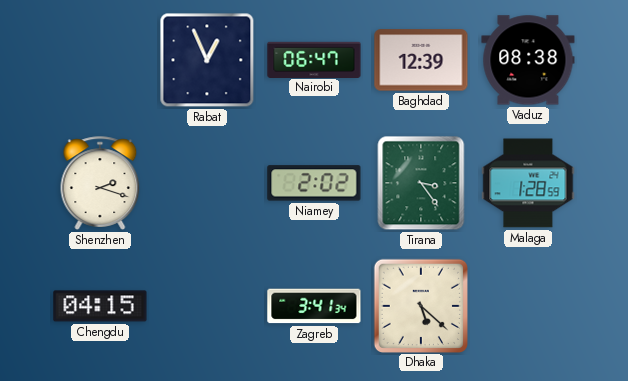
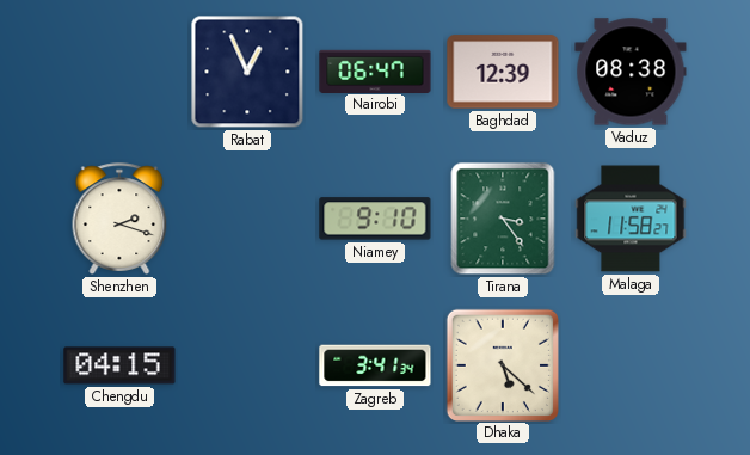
Niamey: 2:02 -> 9:10
Malaga: 1:28 -> 11:58
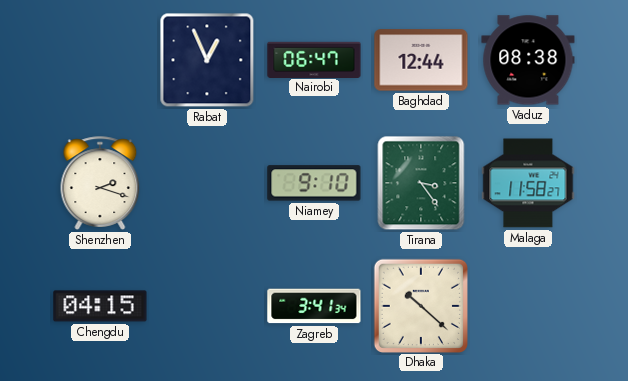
Baghdad: 12:39 -> 12:44
Dhaka: 5:22 -> 10:22
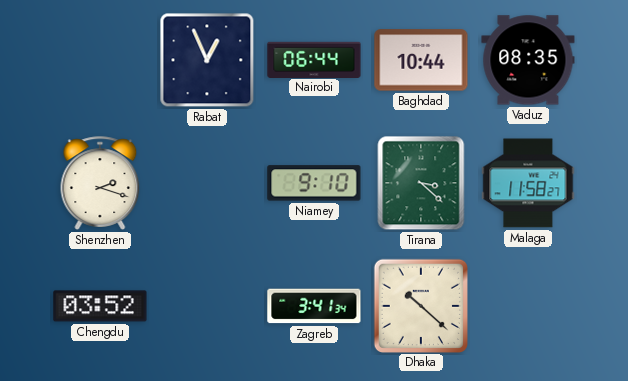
Nairobi: 06:47 -> 06:44
Baghdad: 12:44 -> 10:44
Vaduz: 08:38 -> 08:35
Tirana: 3:24 -> 3:22
Chengdu: 04:15 -> 03:52
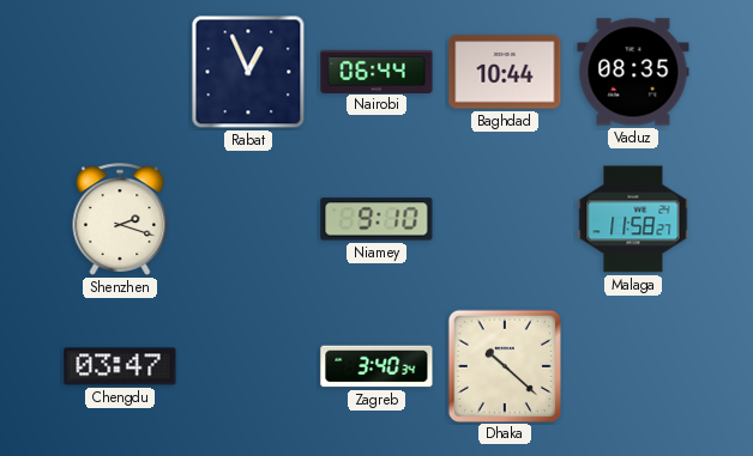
Tirana: 3:22 -> none
Chengdu: 03:52 -> 03:47
Zagreb: 3:41 -> 3:40
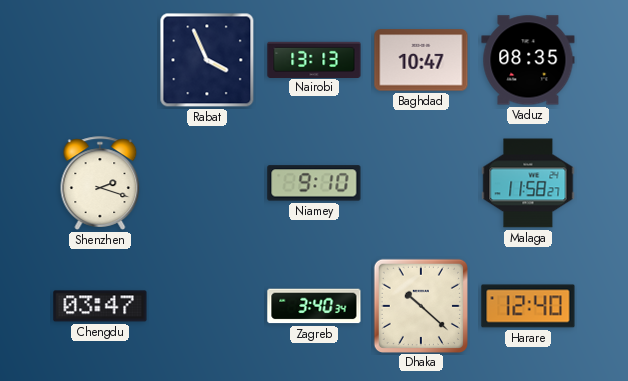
Rabat: 12:56 -> 3:56
Nairobi: 06:44 -> 13:13
Baghdad: 10:44 -> 10:47
Harare: none -> 12:40
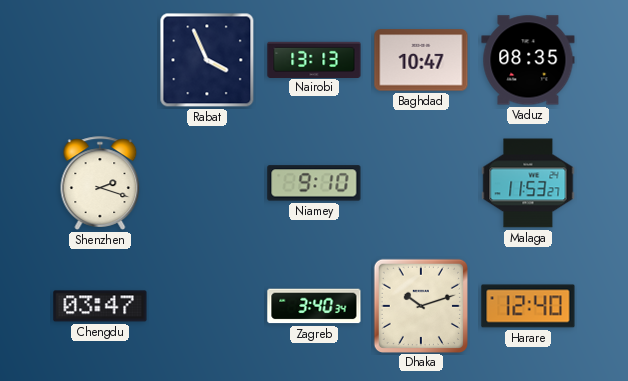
Malaga: 11:58 -> 11:53
Dhaka: 10:22 -> 10:12
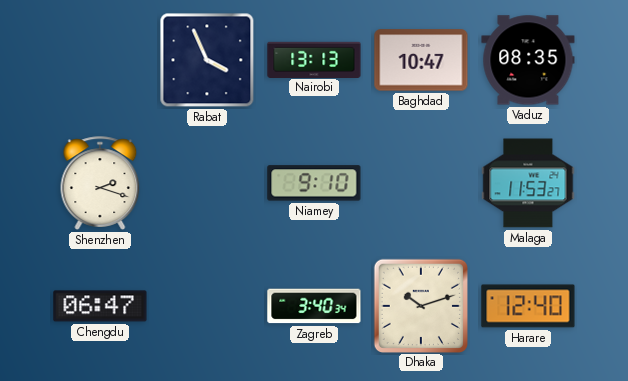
Chengdu: 03:47 -> 06:47
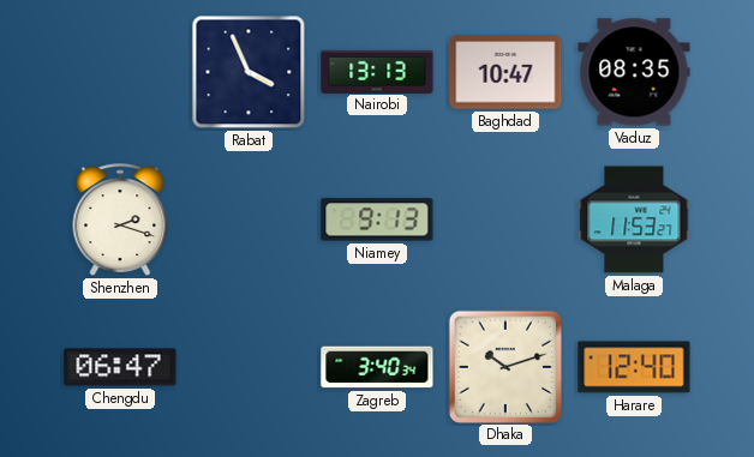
Niamey: 9:10 -> 9:13
